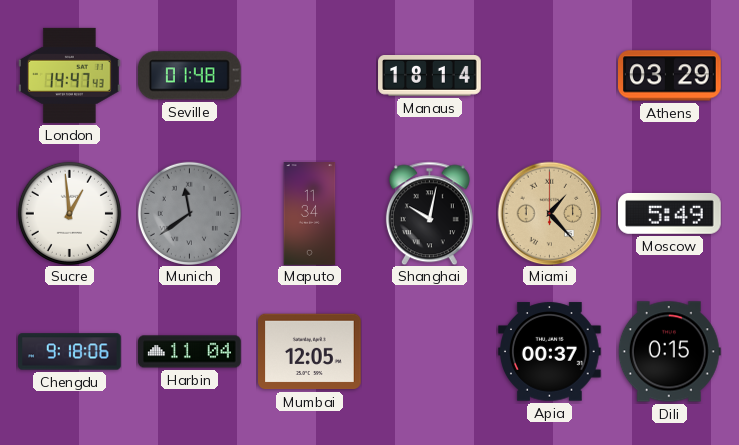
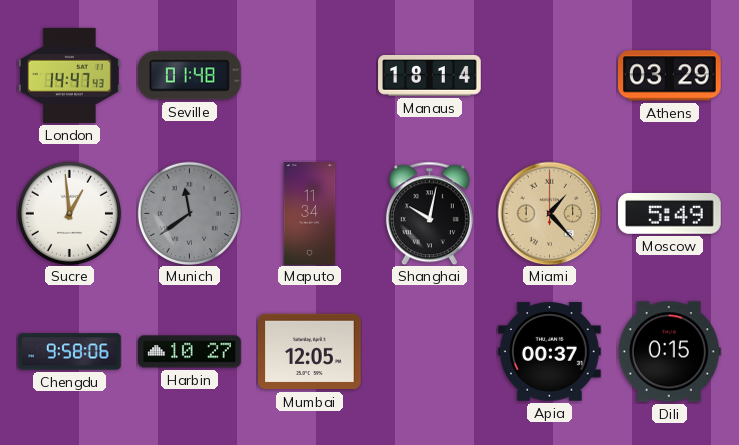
Chengdu: 9:18 -> 9:58
Harbin: 11:04 -> 10:27
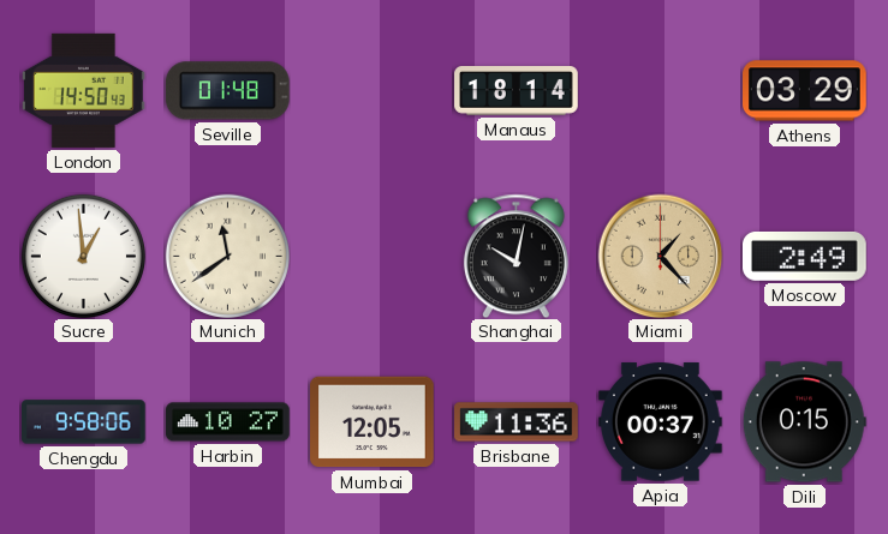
London: 14:47 -> 14:50
Munich dial: grey -> cream
Maputo: 11:34 -> none
Moscow: 5:49 -> 2:49
Brisbane: none -> 11:36
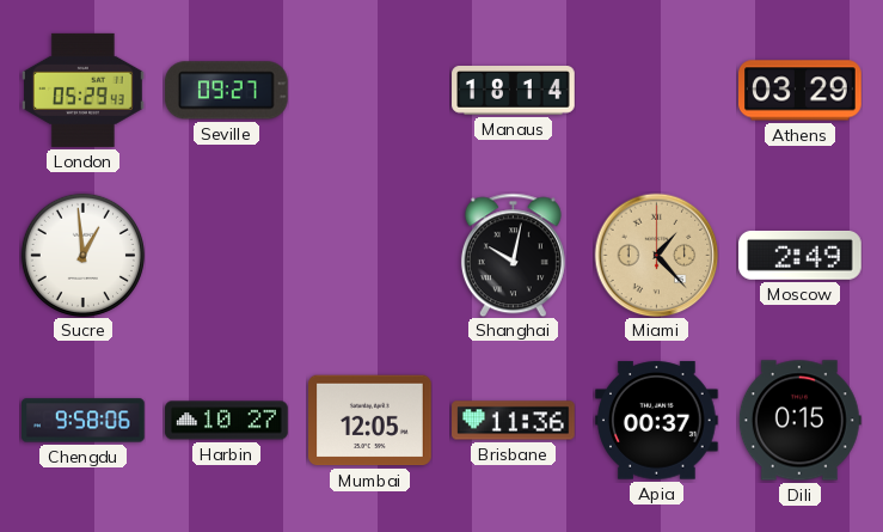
London: 14:50 -> 05:29
Seville: 01:48 -> 09:27
Munich: 11:39 -> none
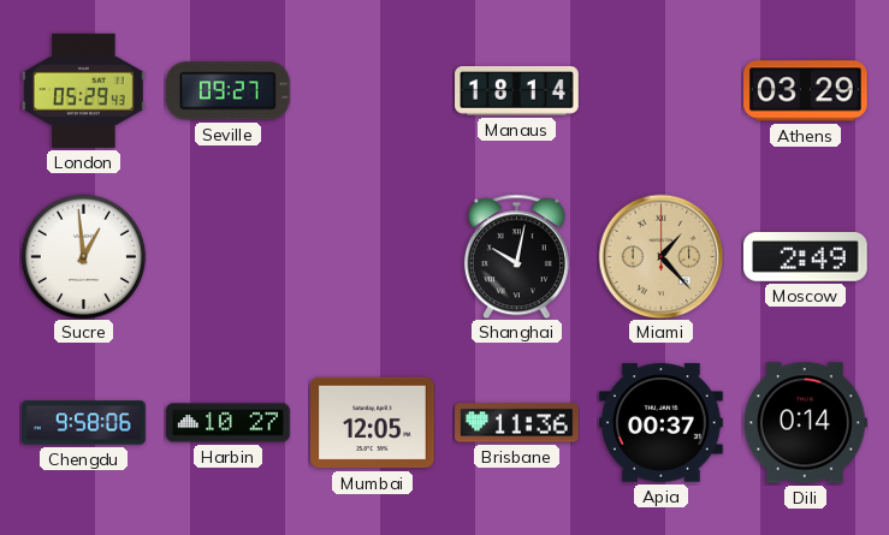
Dili: 0:15 -> 0:14
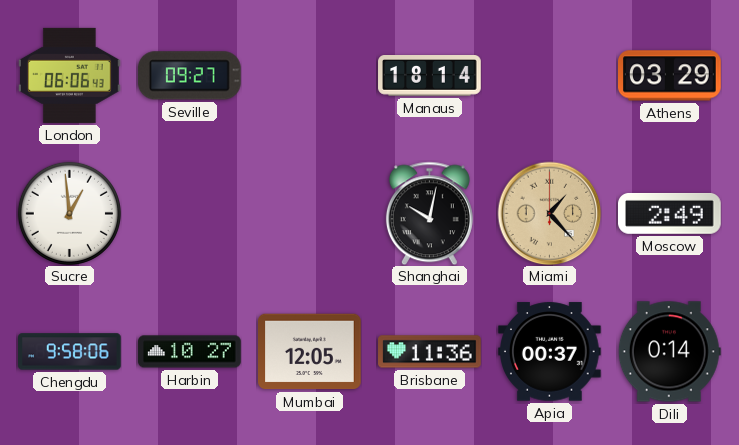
London: 05:29 -> 06:06
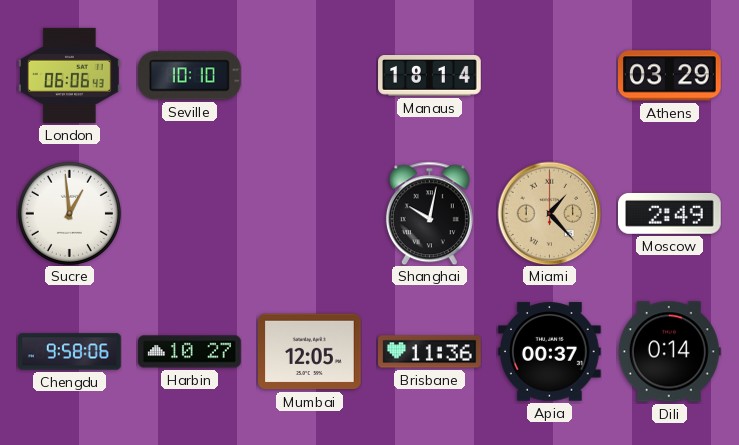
Seville: 09:27 -> 10:10
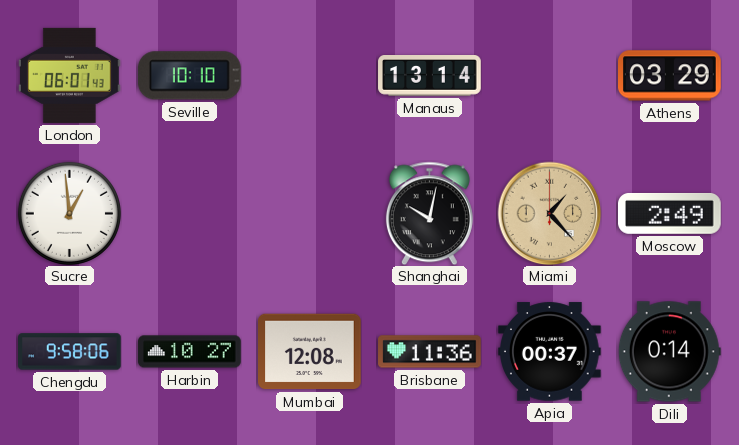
London: 06:06 -> 06:01
Manaus: 18:14 -> 13:14
Mumbai: 12:05 -> 12:08
